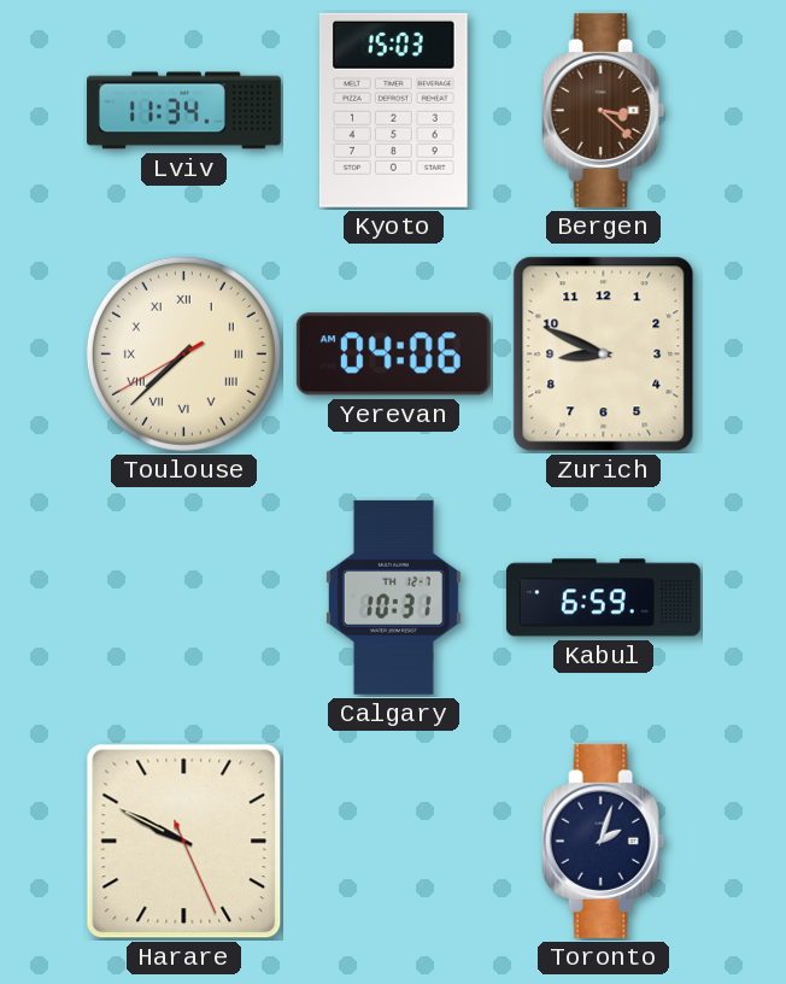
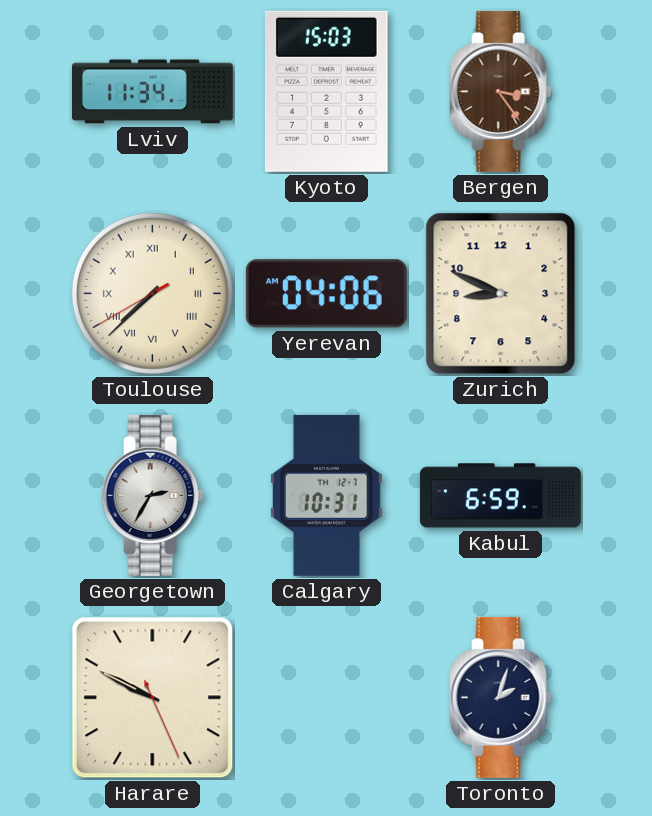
Bergen: 3:22 -> 3:24
Georgetown: none -> 2:35
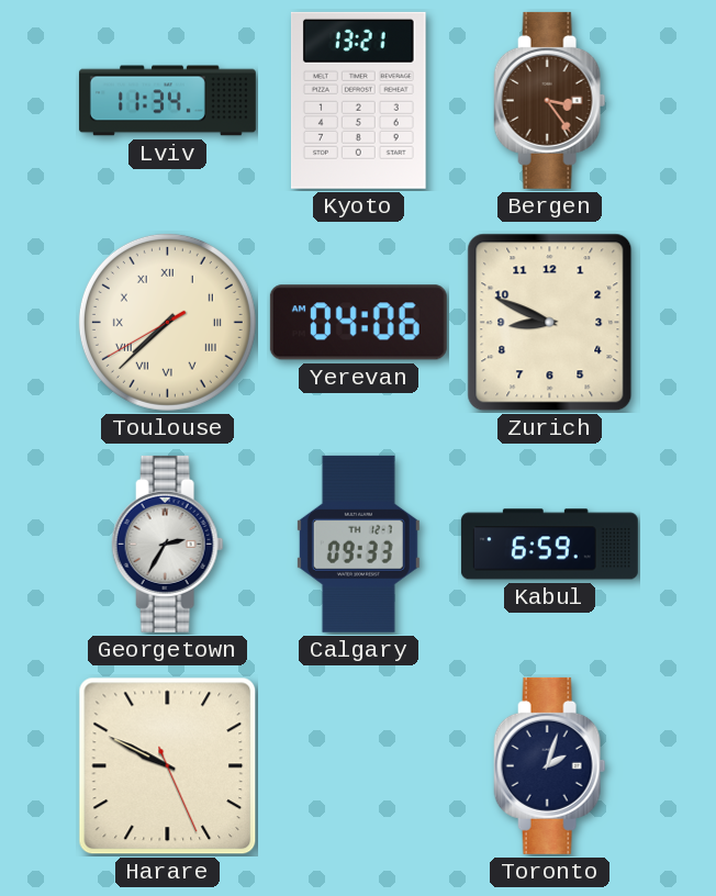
Kyoto: 15:03 -> 13:21
Calgary: 10:31 -> 09:33
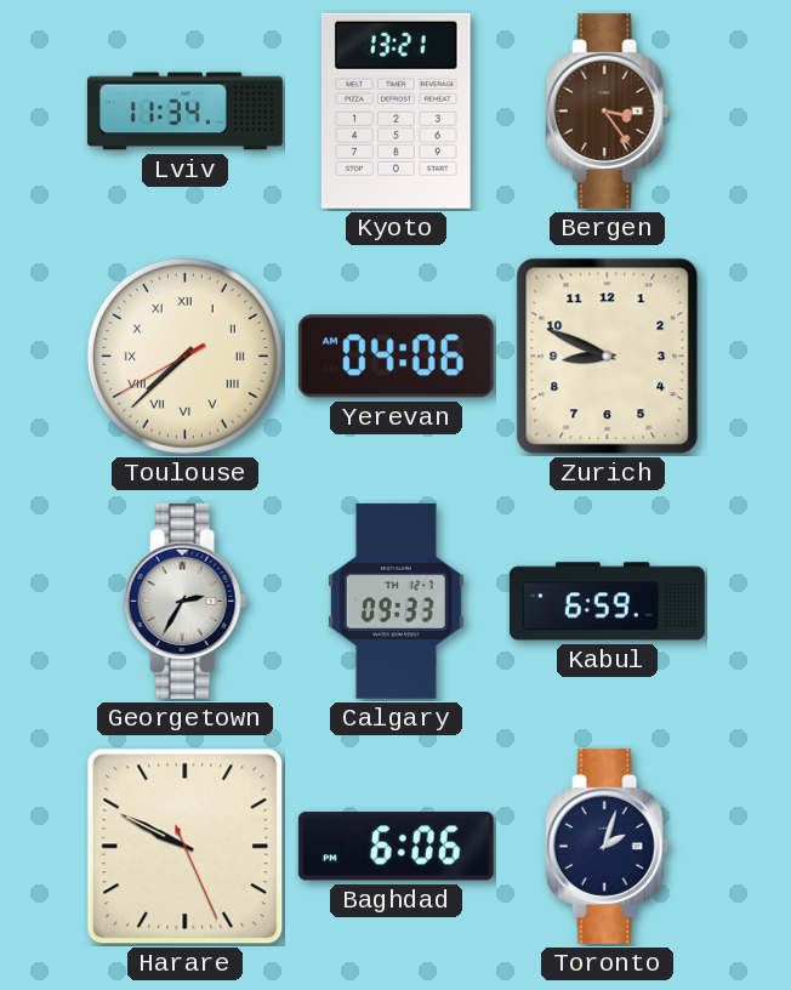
Baghdad: none -> 6:06
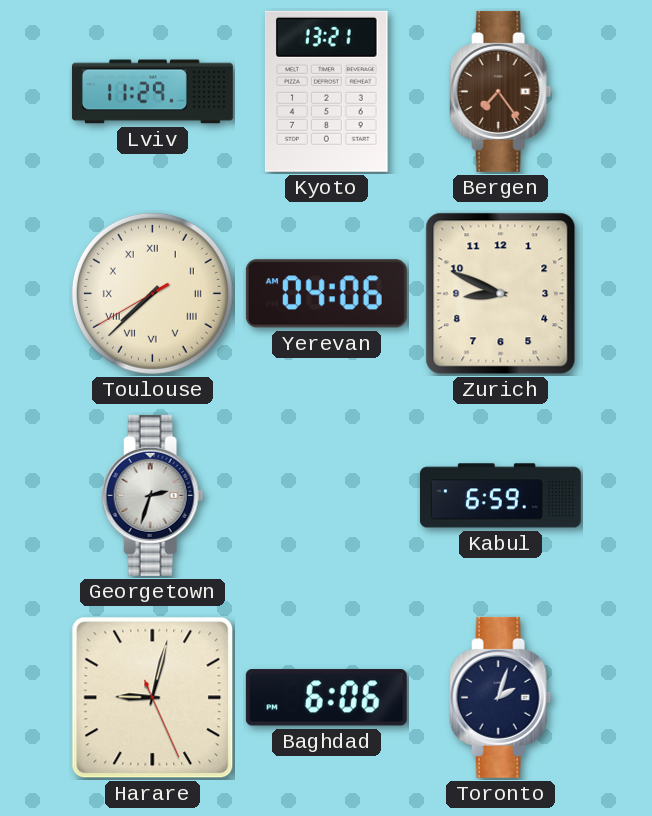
Lviv: 11:34 -> 11:29
Bergen: 3:24 -> 7:24
Georgetown: 2:35 -> 2:33
Calgary: 09:33 -> none
Harare: 9:49 -> 9:02
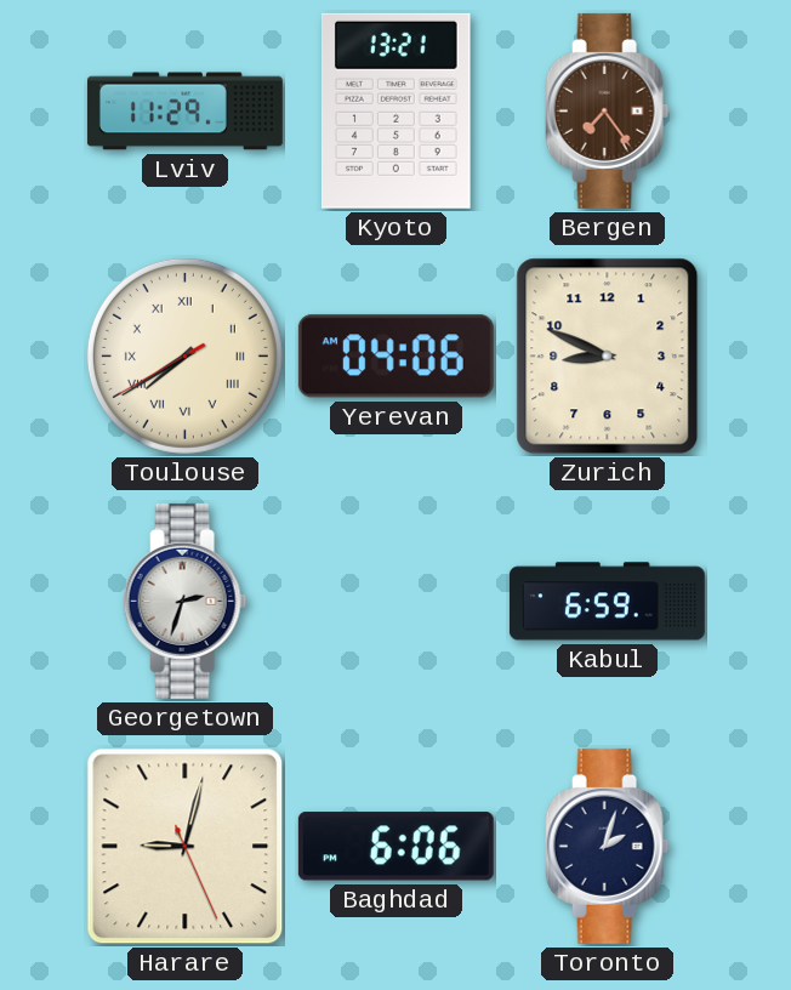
Toulouse: 7:37 -> 7:39
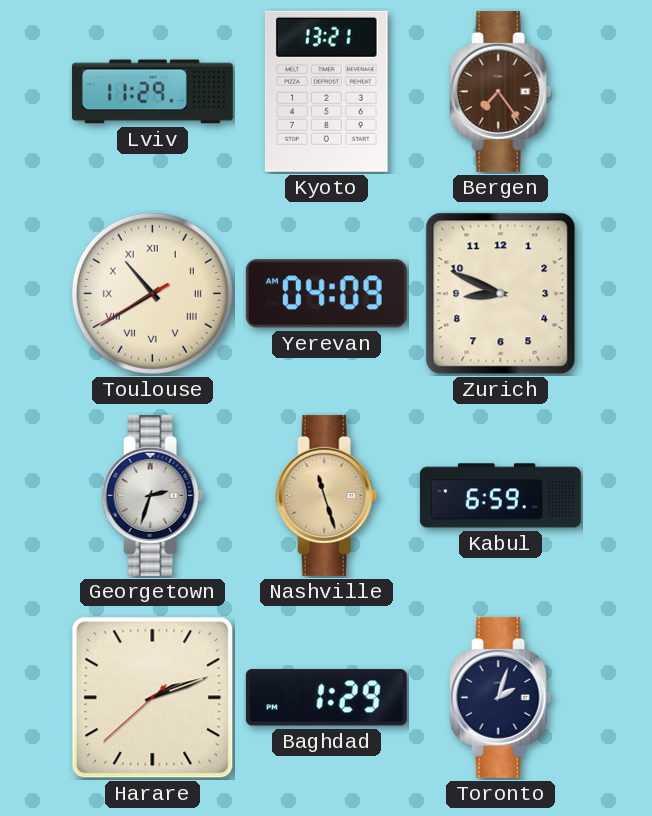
Toulouse: 7:39 -> 10:39
Yerevan: 04:06 -> 04:09
Nashville: none -> 11:27
Harare: 9:02 -> 2:11
Baghdad: 6:06 -> 1:29
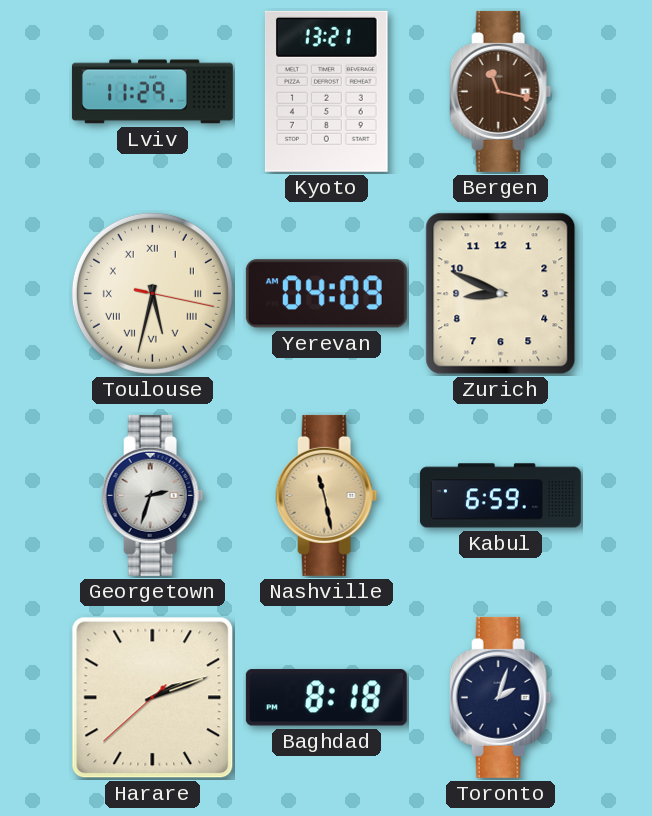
Bergen: 7:24 -> 11:17
Toulouse: 10:39 -> 5:32
Nashville: 11:27 -> 11:28
Baghdad: 1:29 -> 8:18
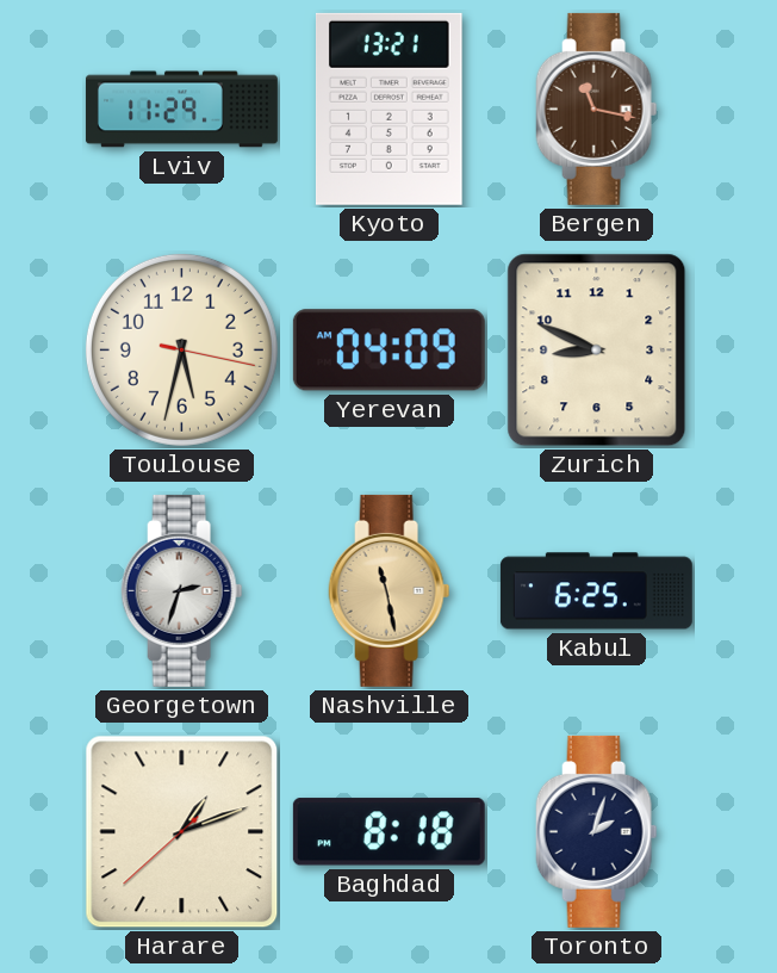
Toulouse numerals: Roman -> Arabic
Kabul: 6:59 -> 6:25
Harare: 2:11 -> 1:11
